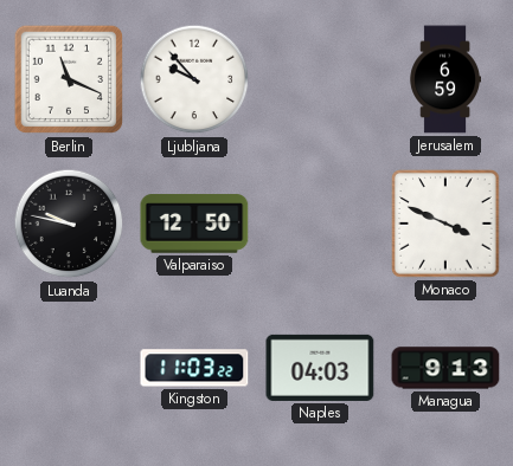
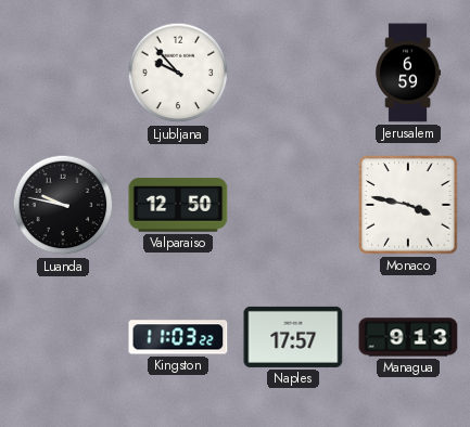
Berlin: 11:19 -> none
Monaco: 3:49 -> 3:47
Naples: 04:03 -> 17:57
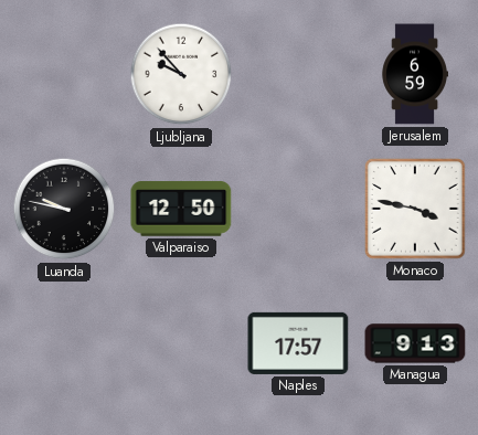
Kingston: 11:03 -> none
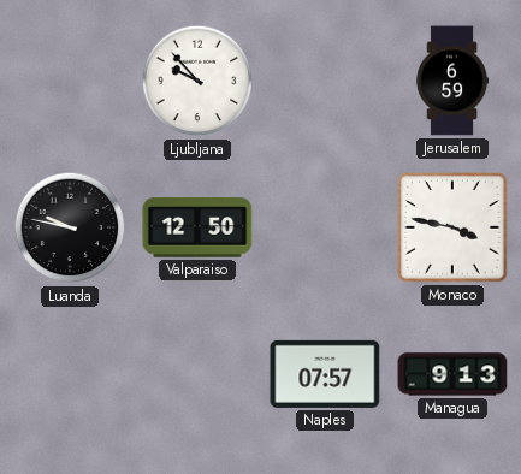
Naples: 17:57 -> 07:57
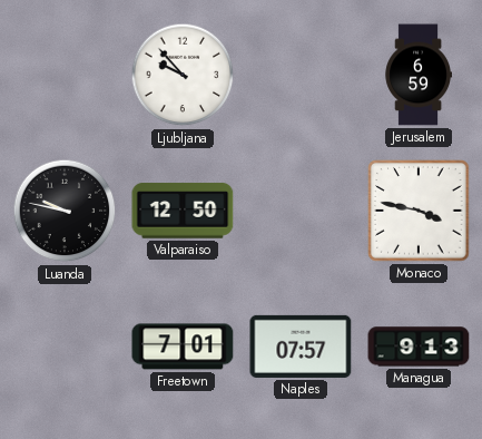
Freetown: none -> 7:01
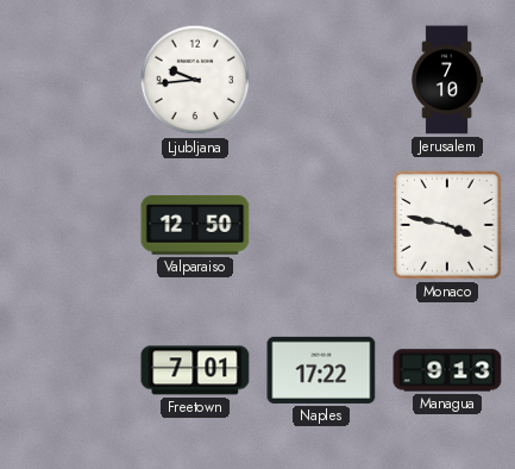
Ljubljana: 9:53 -> 9:44
Jerusalem: 6:59 -> 7:10
Luanda: 9:47 -> none
Naples: 07:57 -> 17:22
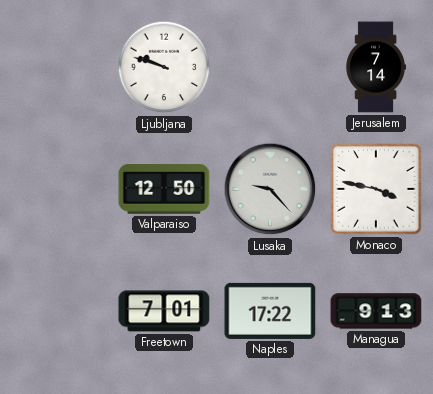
Ljubljana: 9:44 -> 9:48
Jerusalem: 7:10 -> 7:14
Lusaka: none -> 9:23
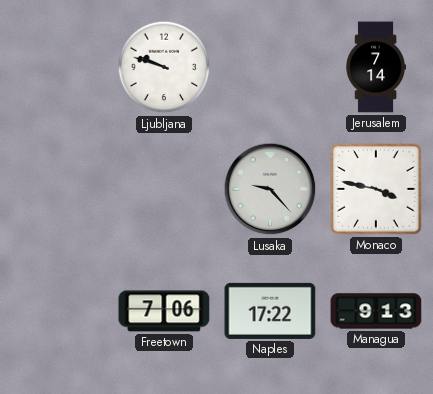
Valparaiso: 12:50 -> none
Freetown: 7:01 -> 7:06
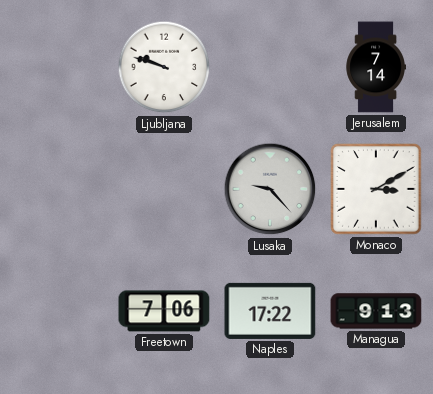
Monaco: 3:47 -> 3:10
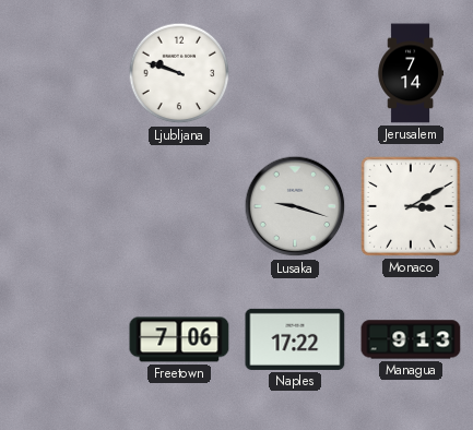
Lusaka: 9:23 -> 9:18
